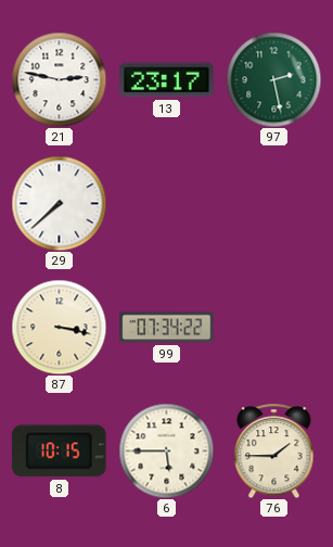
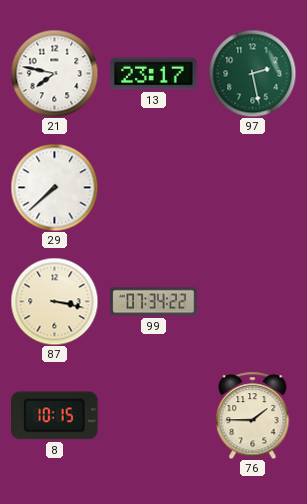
21: 2:47 -> 7:47
6: 5:45 -> none
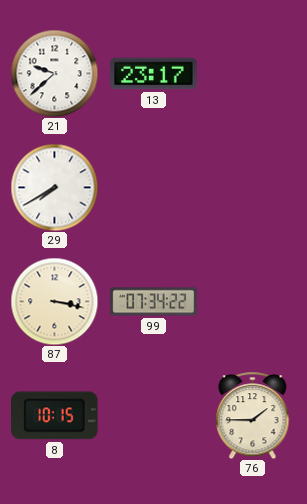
21: 7:47 -> 9:38
97: 2:28 -> none
29: 7:38 -> 7:40
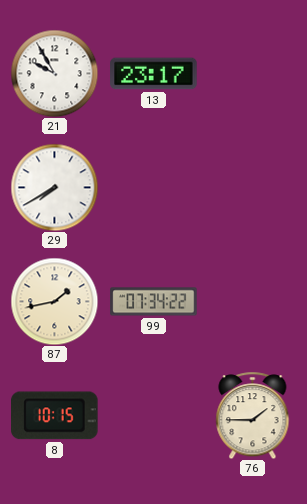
21: 9:38 -> 9:55
87: 3:17 -> 1:43
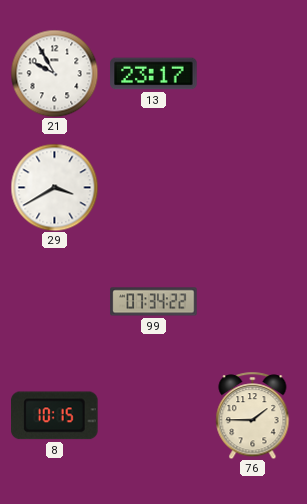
29: 7:40 -> 3:40
87: 1:43 -> none
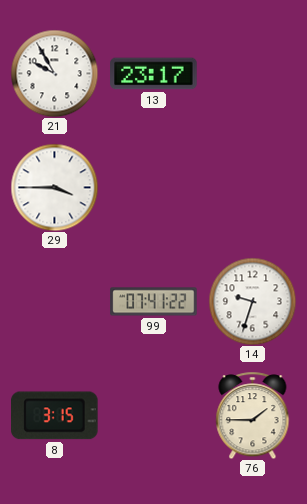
29: 3:40 -> 3:45
99: 07:34 -> 07:41
14: none -> 9:33
8: 10:15 -> 3:15
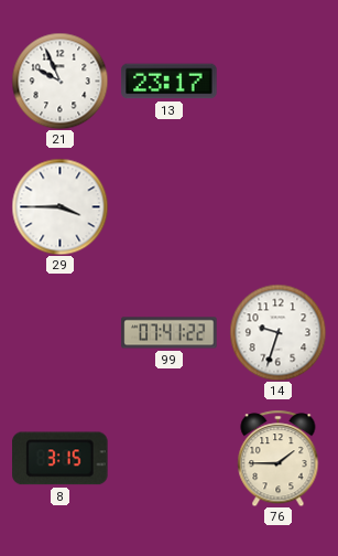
21: 9:55 -> 9:56
